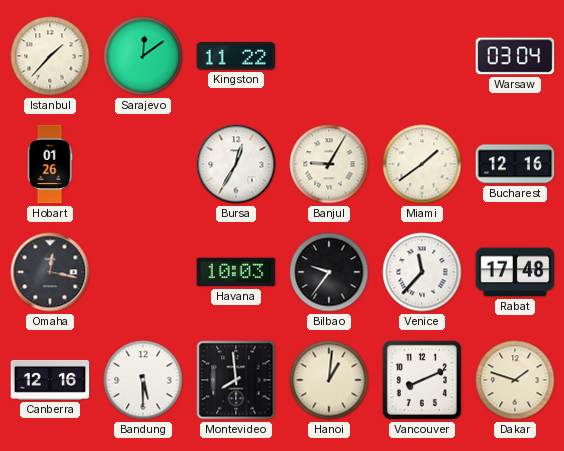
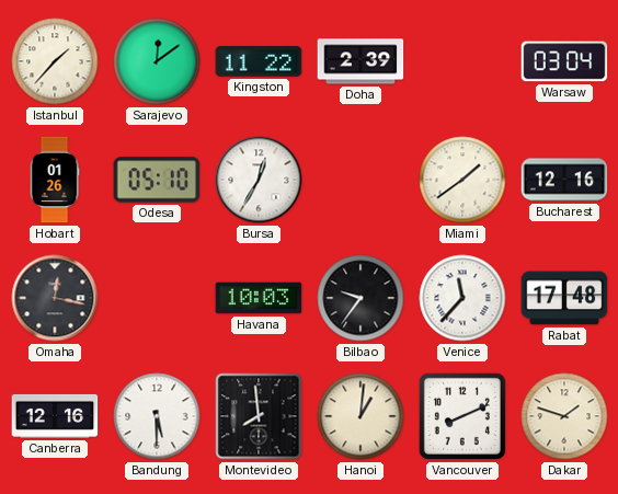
Doha: none -> 2:39
Odesa: none -> 05:10
Banjul: 9:05 -> none
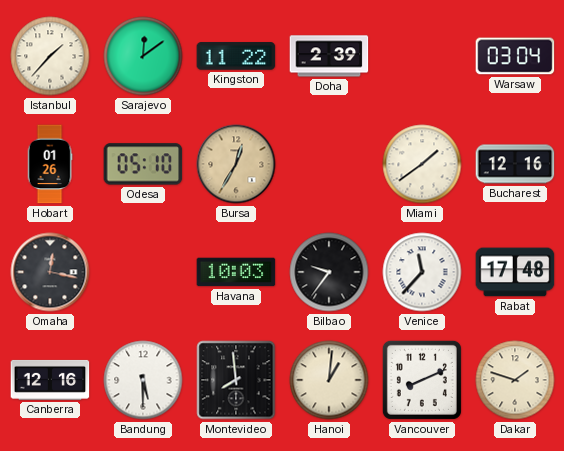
Bursa dial: white -> champagne
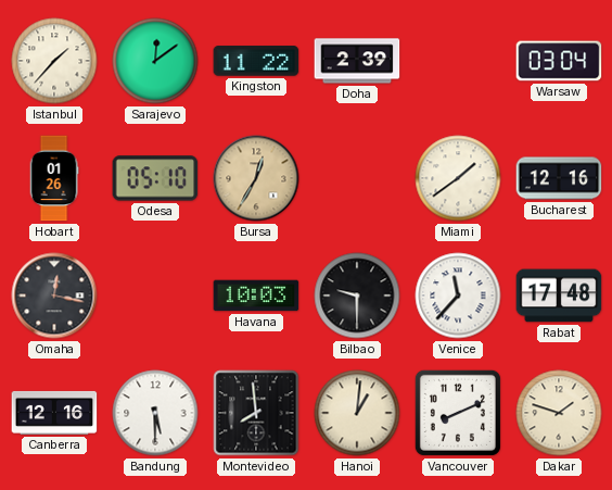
Bilbao: 9:36 -> 9:30
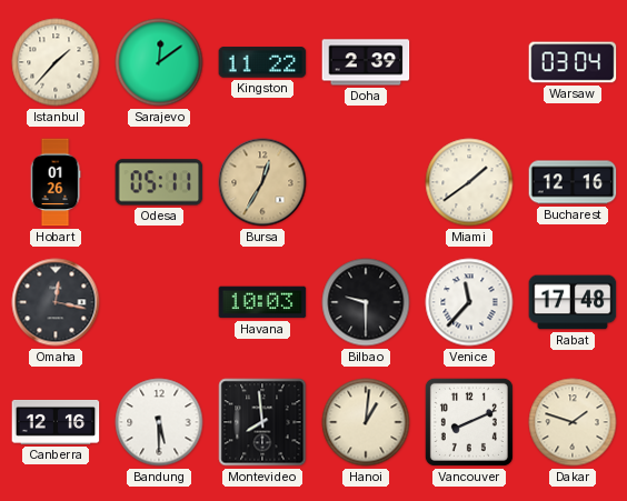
Odesa: 05:10 -> 05:11
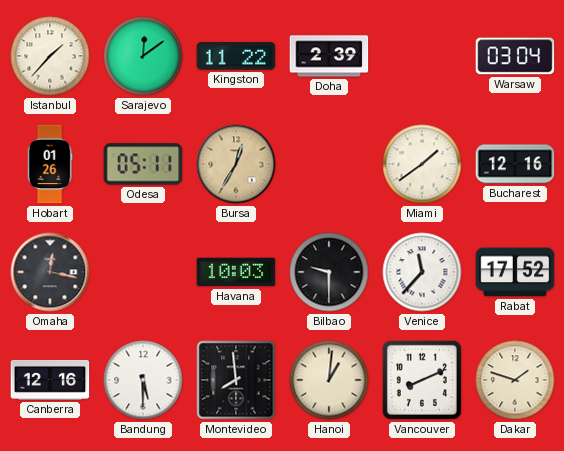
Rabat: 17:48 -> 17:52
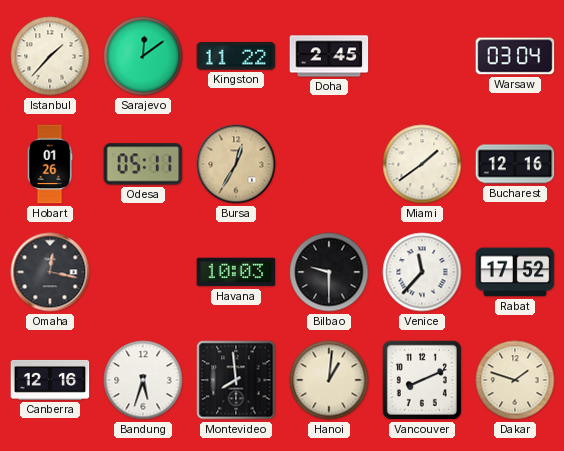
Doha: 2:39 -> 2:45
Bandung: 5:30 -> 5:33
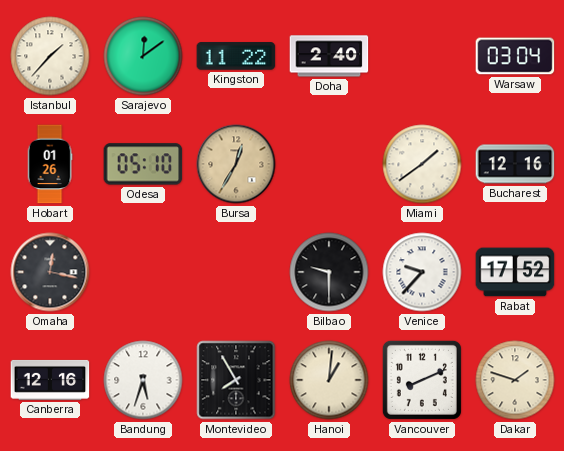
Doha: 2:45 -> 2:40
Odesa: 05:11 -> 05:10
Havana: 10:03 -> none
Venice: 11:37 -> 9:37
Montevideo: 7:59 -> 7:55
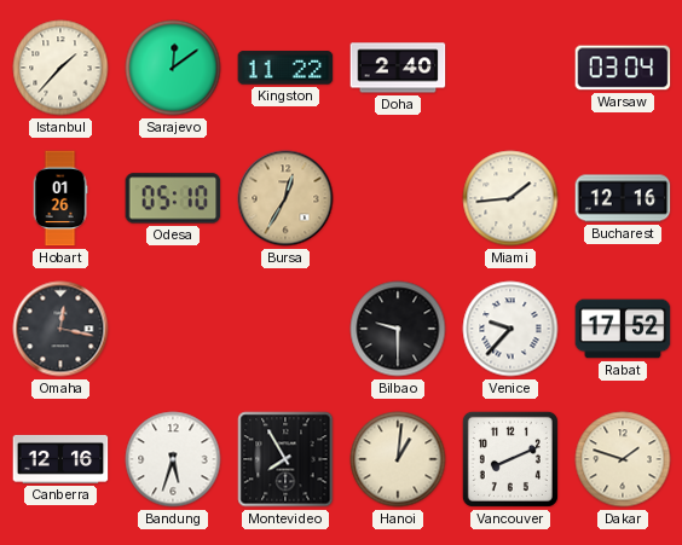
Miami: 1:39 -> 1:44
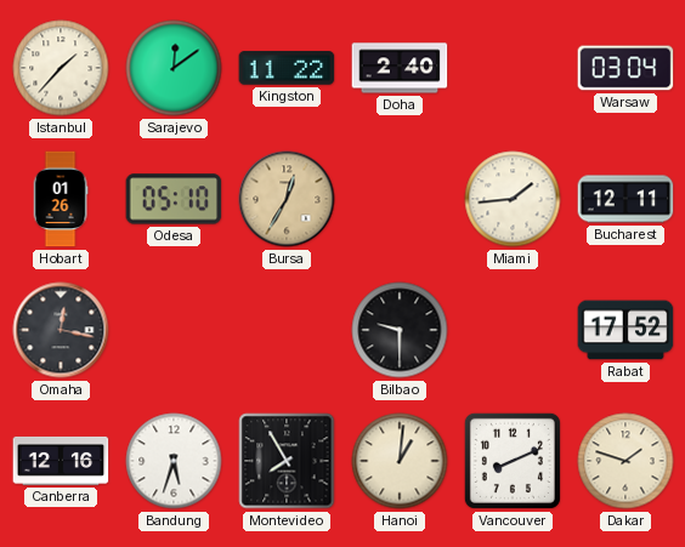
Bucharest: 12:16 -> 12:11
Venice: 9:37 -> none
